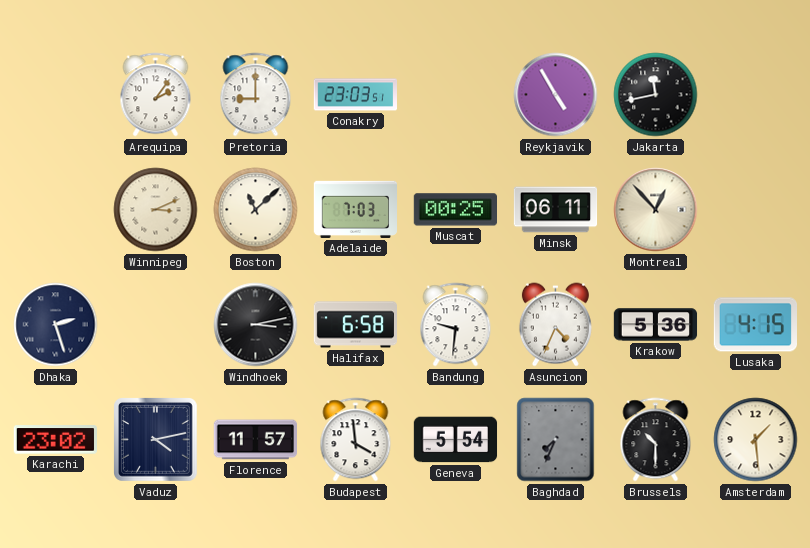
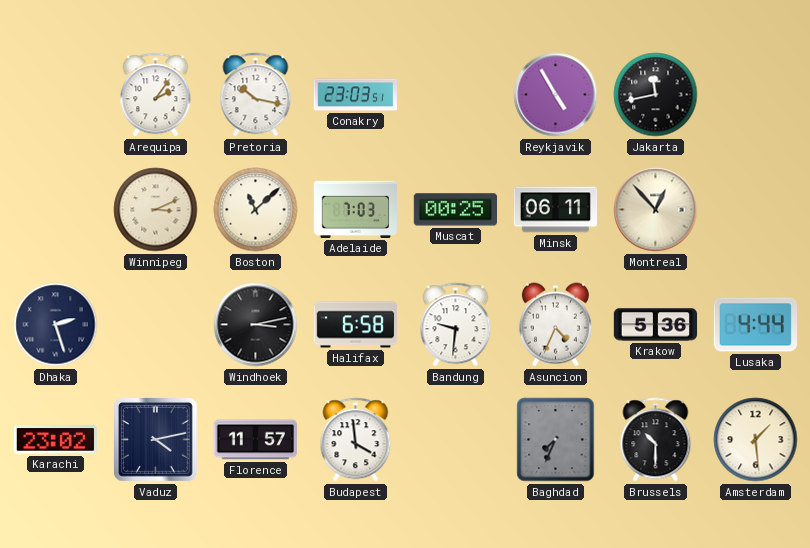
Pretoria: 9:00 -> 10:17
Lusaka: 4:15 -> 4:44
Geneva: 5:54 -> none
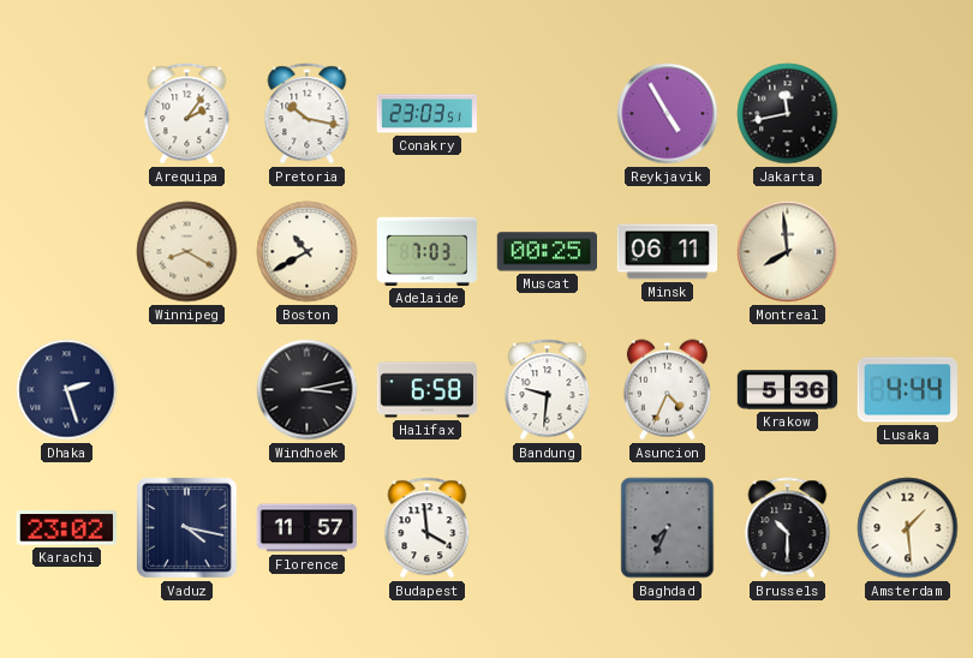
Winnipeg: 3:11 -> 8:20
Boston: 11:08 -> 10:40
Montreal: 12:53 -> 7:59
Vaduz: 4:13 -> 4:17
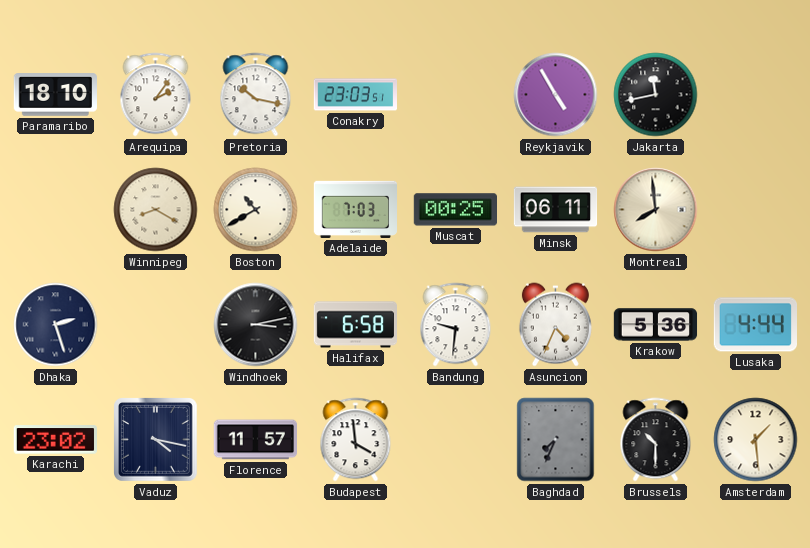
Paramaribo: none -> 18:10
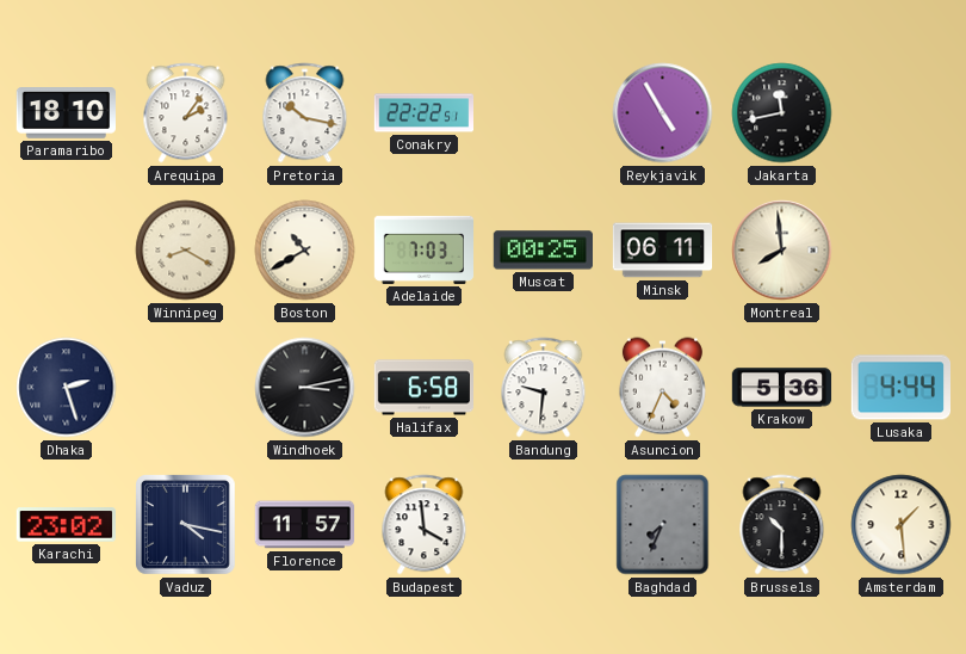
Conakry: 23:03 -> 22:22
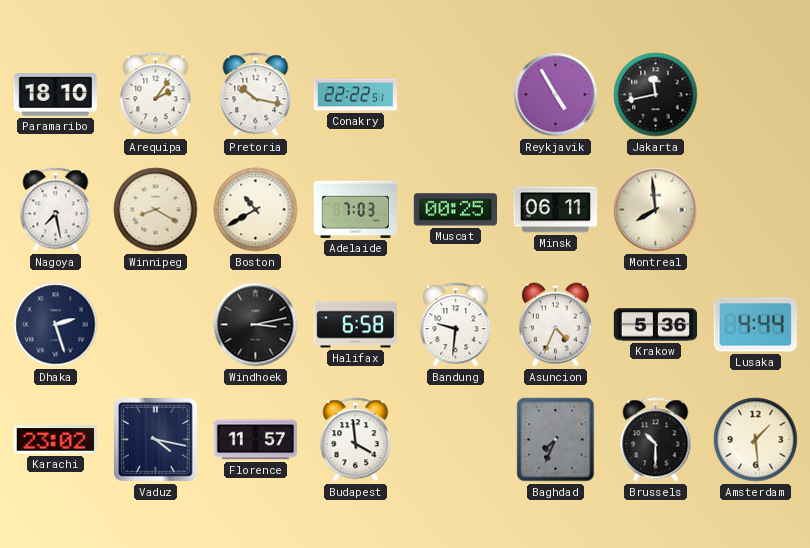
Nagoya: none -> 7:28
